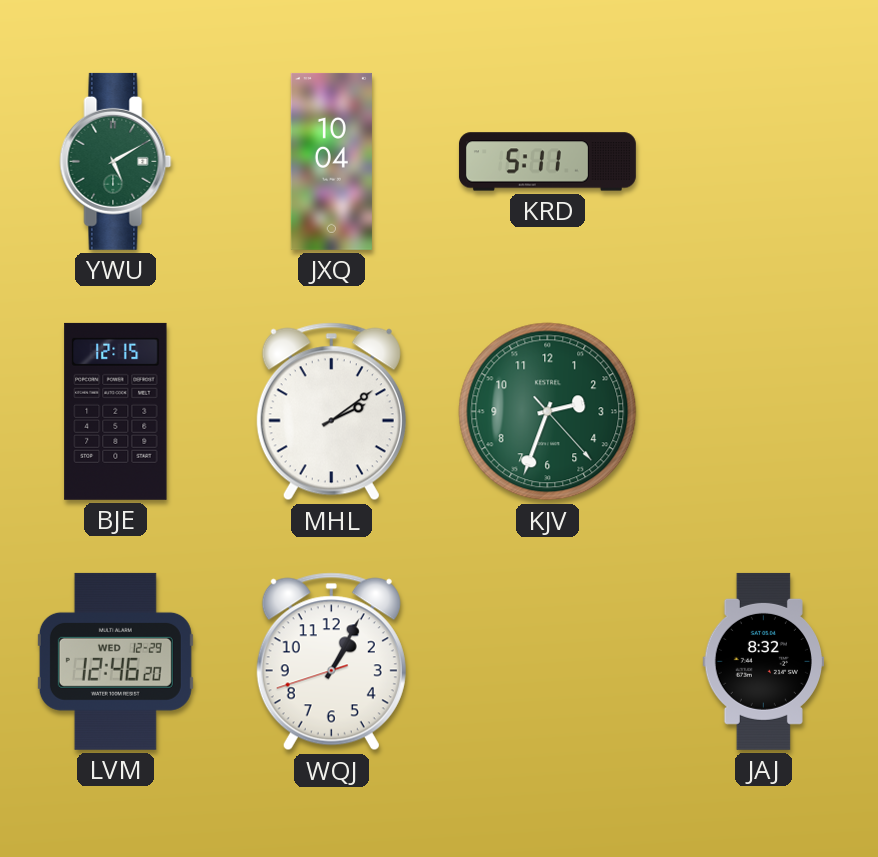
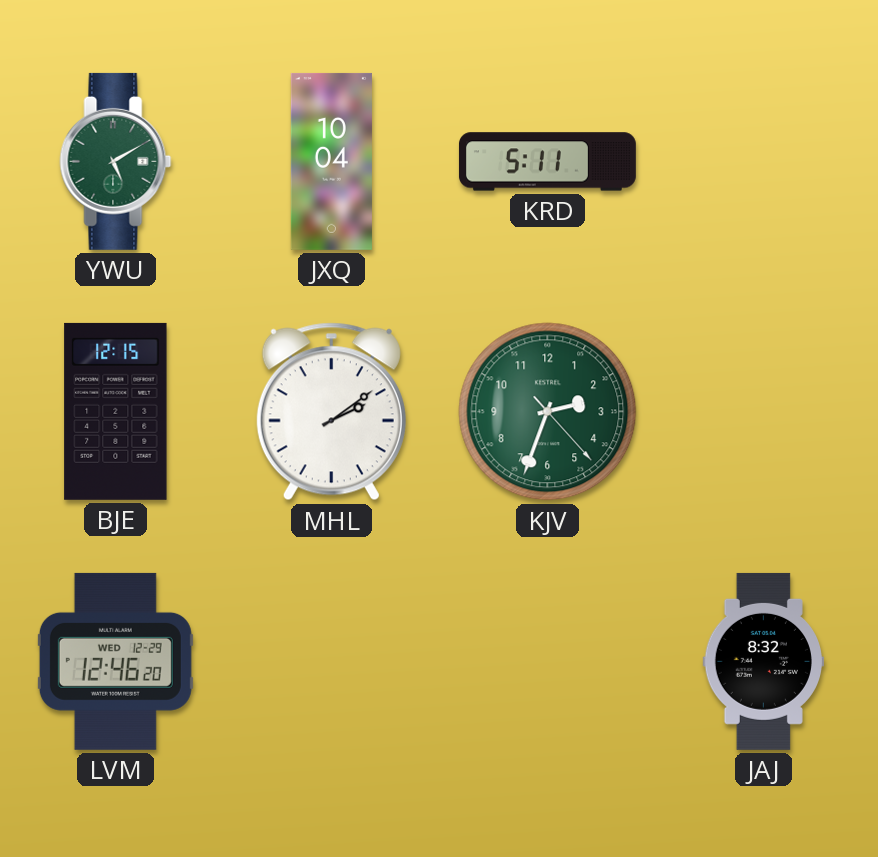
WQJ: 1:04 -> none
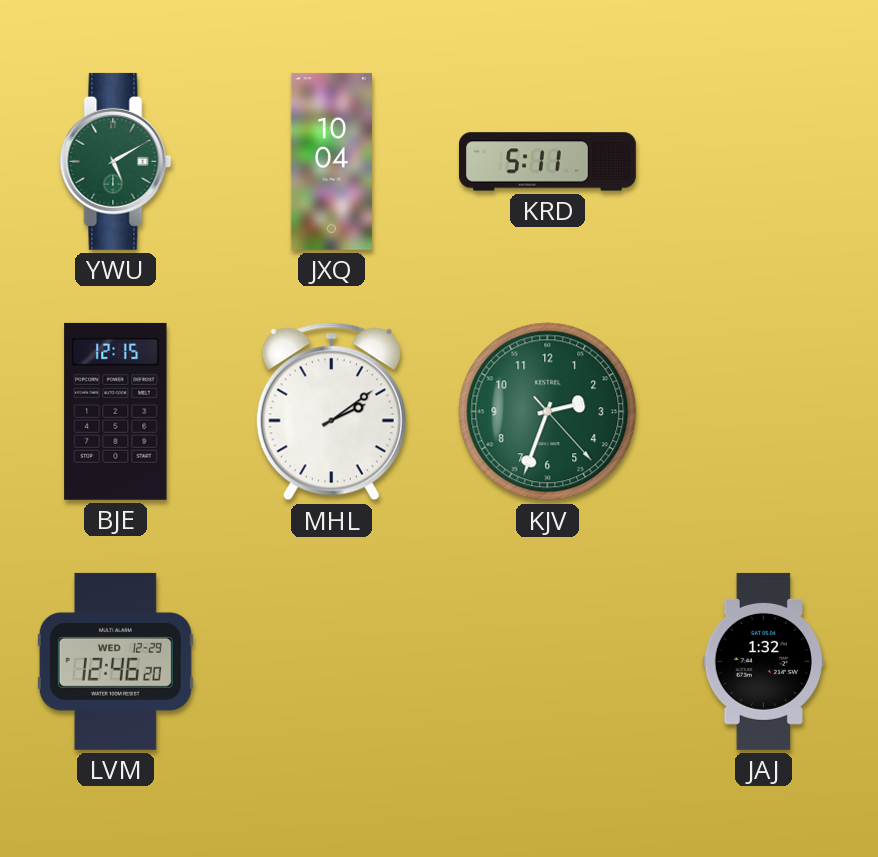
JAJ: 8:32 -> 1:32
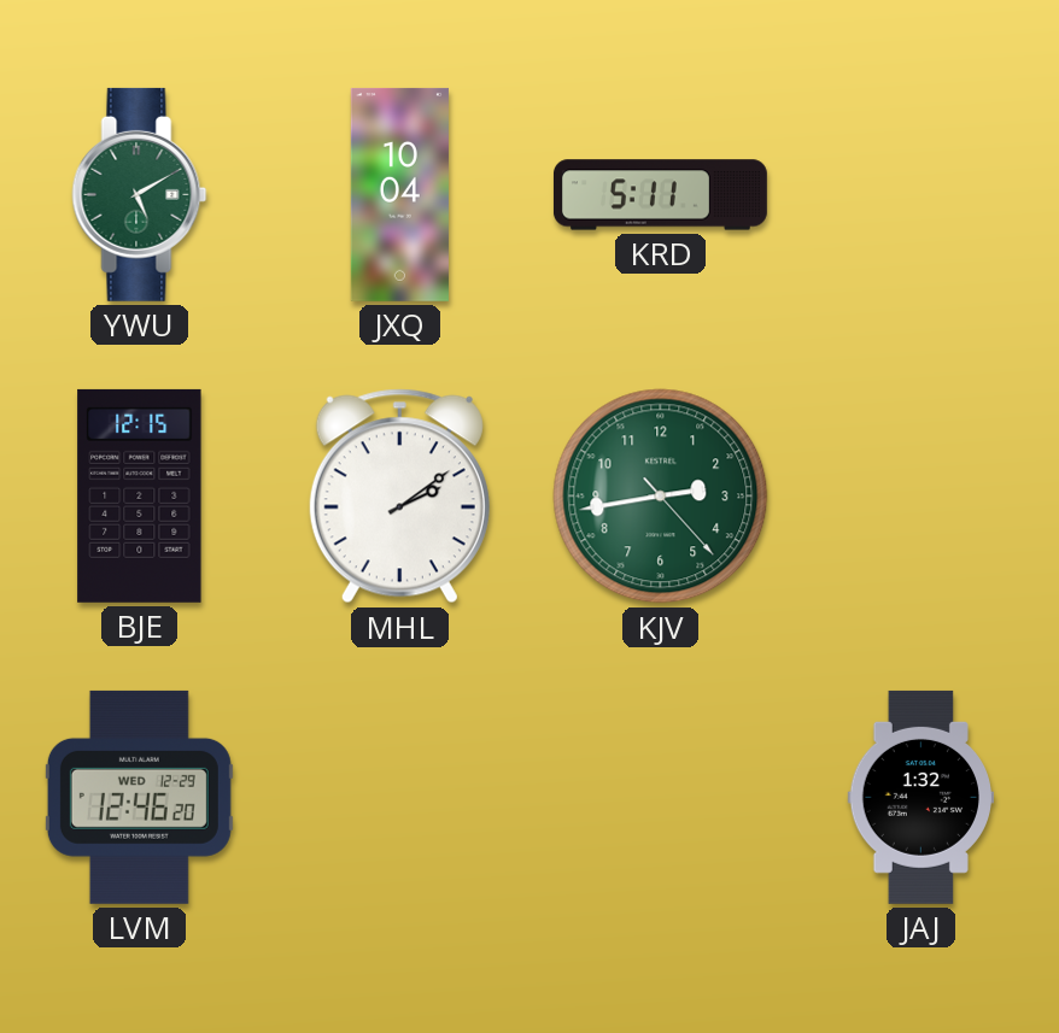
KJV: 2:33 -> 2:43
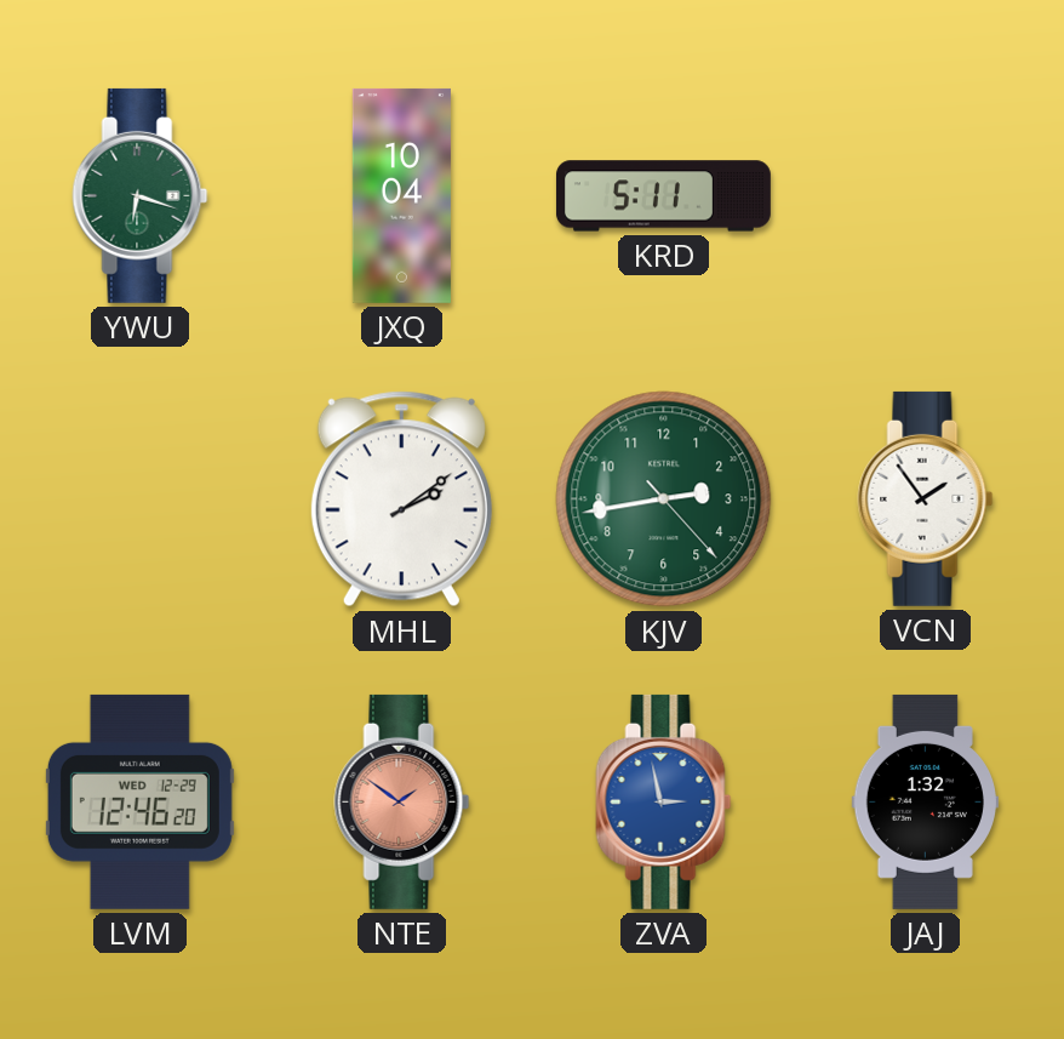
YWU: 5:10 -> 6:18
BJE: 12:15 -> none
VCN: none -> 1:54
NTE: none -> 1:51
ZVA: none -> 2:58
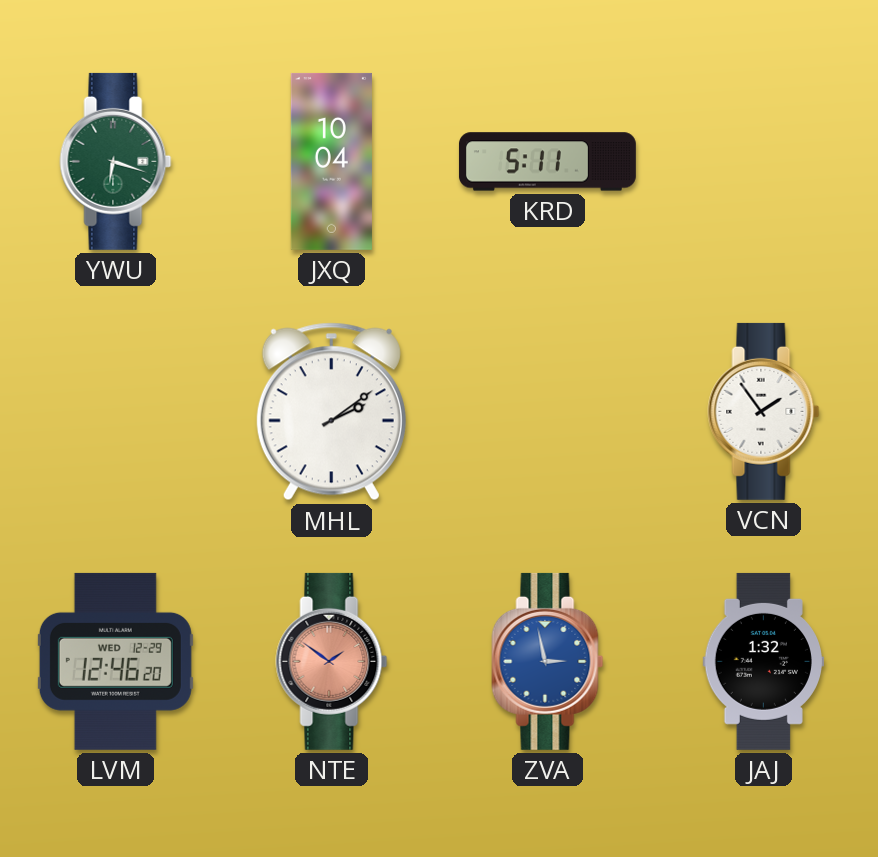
KJV: 2:43 -> none
